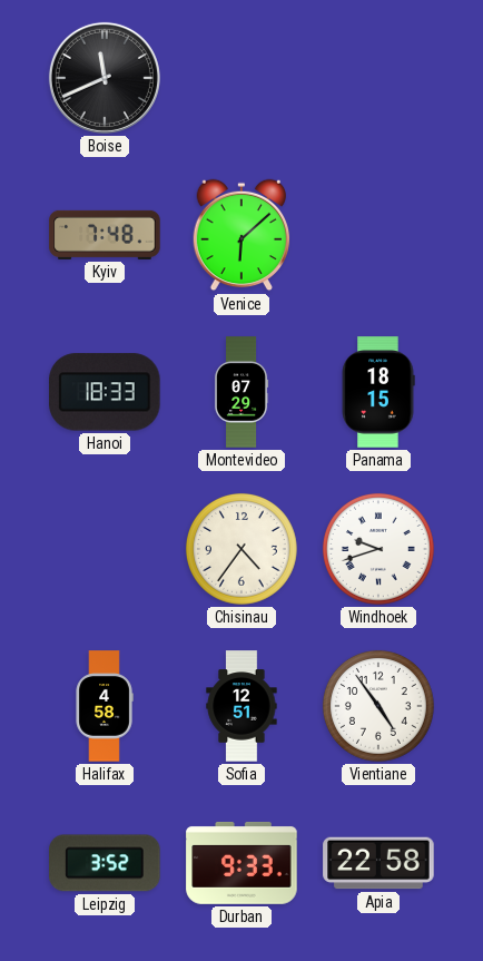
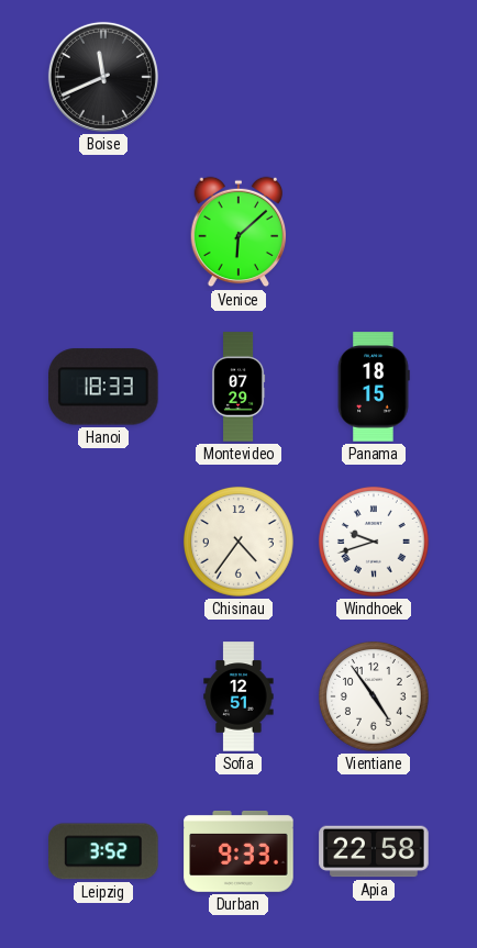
Kyiv: 7:48 -> none
Halifax: 4:58 -> none
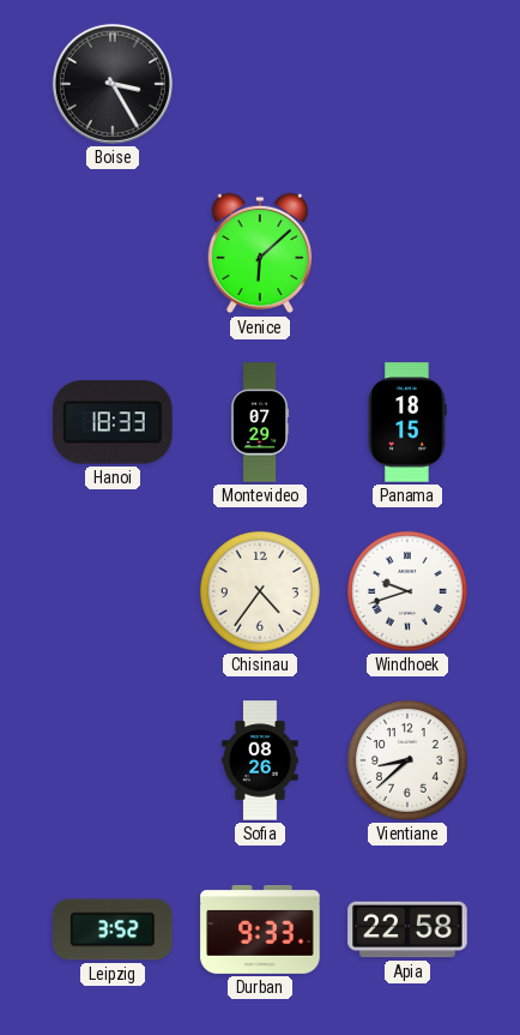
Boise: 11:41 -> 3:25
Sofia: 12:51 -> 08:26
Vientiane: 4:54 -> 8:38
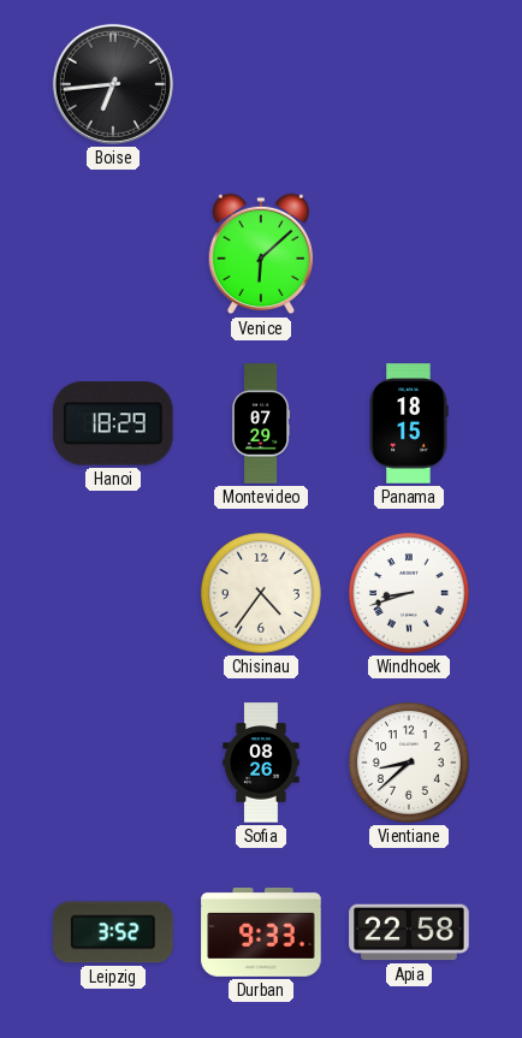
Boise: 3:25 -> 6:44
Hanoi: 18:33 -> 18:29
Windhoek: 9:42 -> 8:42
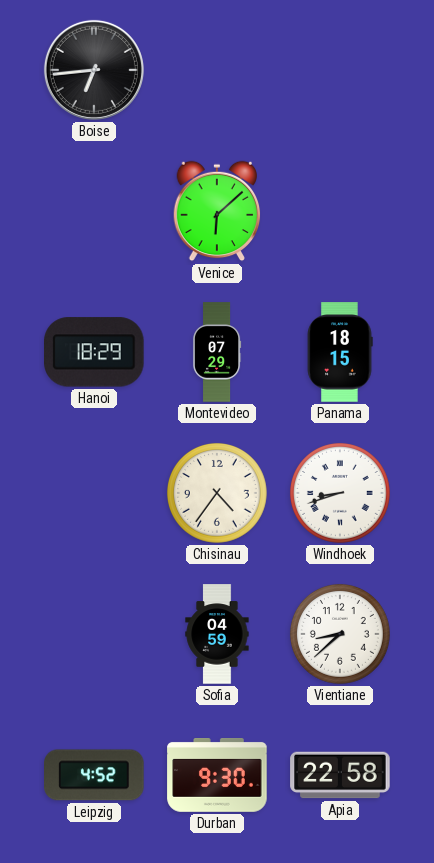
Sofia: 08:26 -> 04:59
Leipzig: 3:52 -> 4:52
Durban: 9:33 -> 9:30
